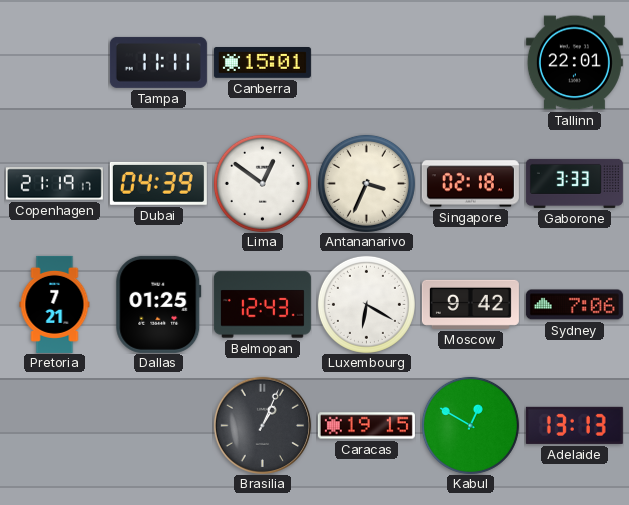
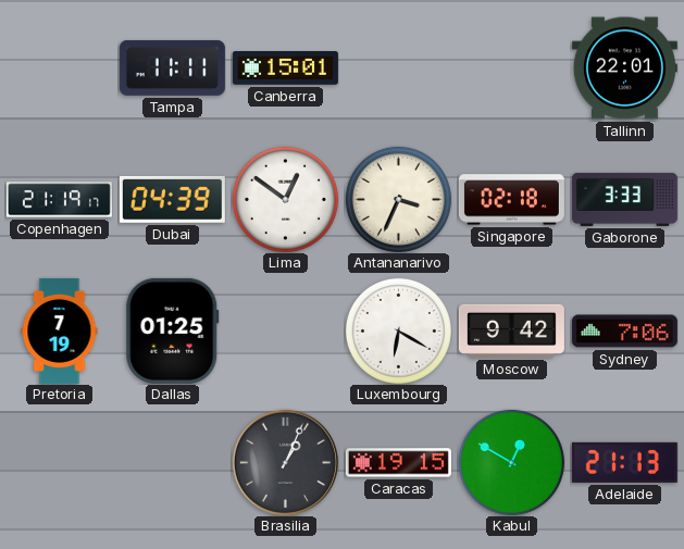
Pretoria: 7:21 -> 7:19
Belmopan: 12:43 -> none
Adelaide: 13:13 -> 21:13
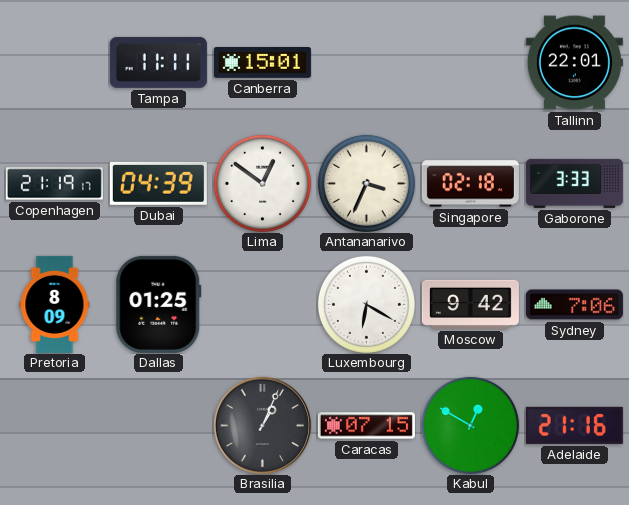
Pretoria: 7:19 -> 8:09
Caracas: 19:15 -> 07:15
Adelaide: 21:13 -> 21:16
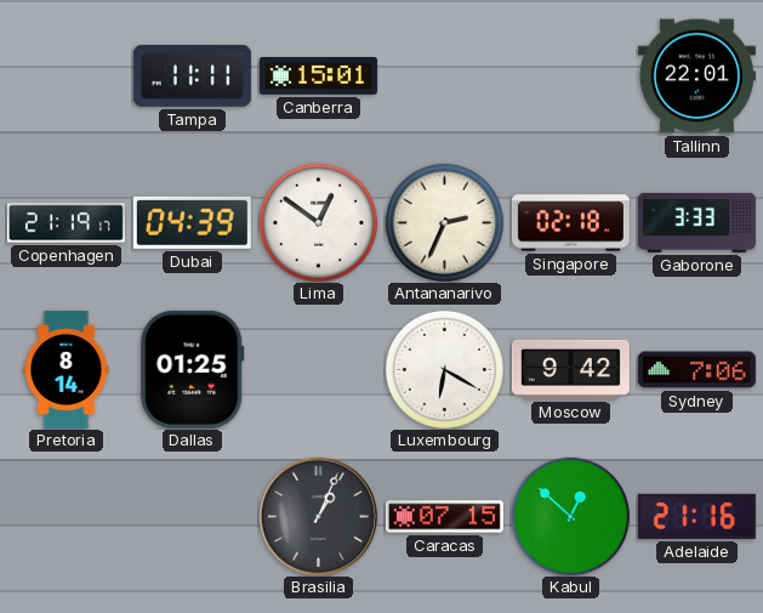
Antananarivo: 3:34 -> 2:34
Pretoria: 8:09 -> 8:14
Kabul: 12:50 -> 12:52
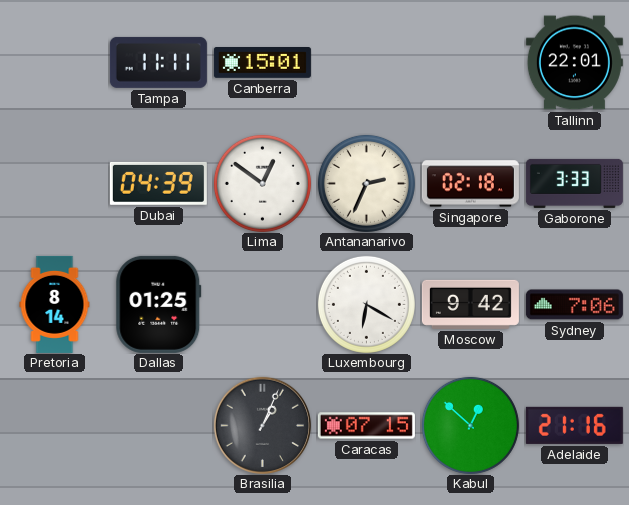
Copenhagen: 21:19 -> none
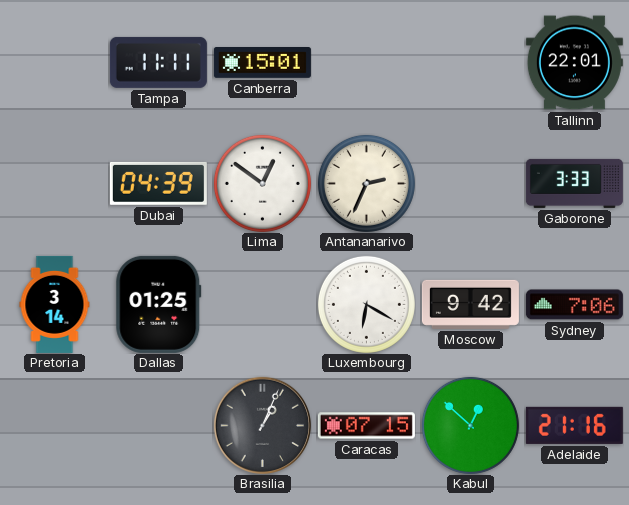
Singapore: 02:18 -> none
Pretoria: 8:14 -> 3:14
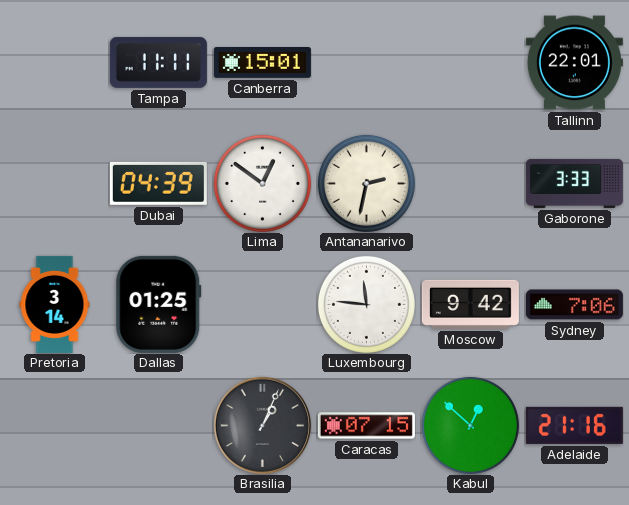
Antananarivo: 2:34 -> 2:32
Luxembourg: 6:20 -> 11:46
